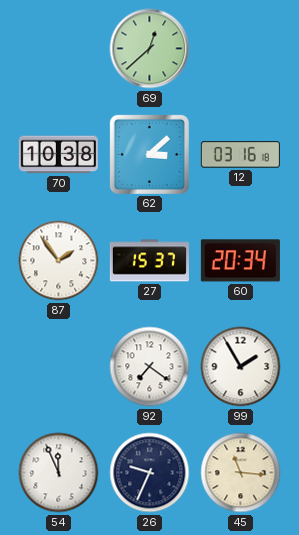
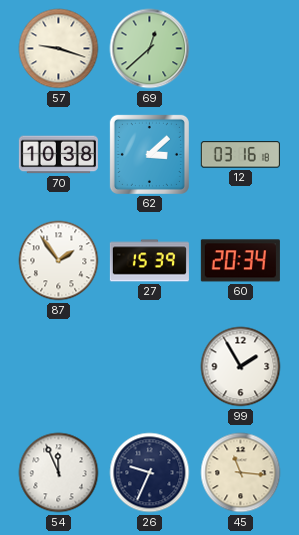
57: none -> 9:18
27: 15:37 -> 15:39
92: 7:21 -> none
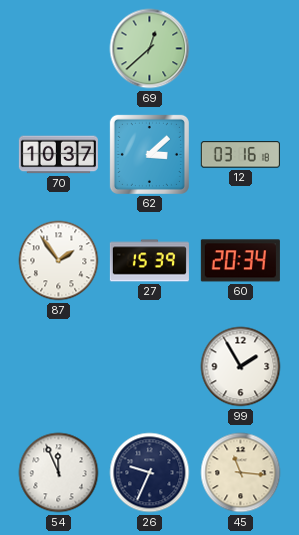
57: 9:18 -> none
70: 10:38 -> 10:37
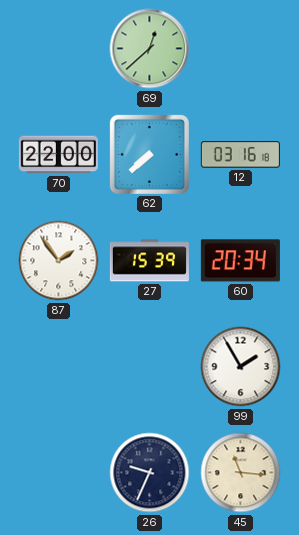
70: 10:37 -> 22:00
62: 3:08 -> 7:38
54: 11:56 -> none
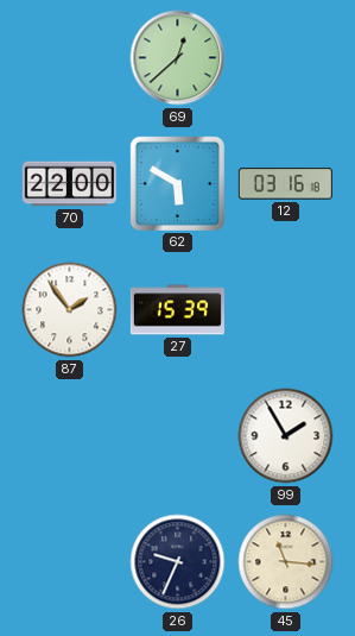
62: 7:38 -> 5:50
60: 20:34 -> none
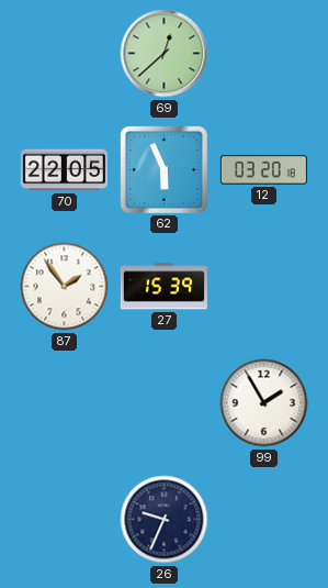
70: 22:00 -> 22:05
62: 5:50 -> 5:56
12: 03:16 -> 03:20
45: 11:16 -> none
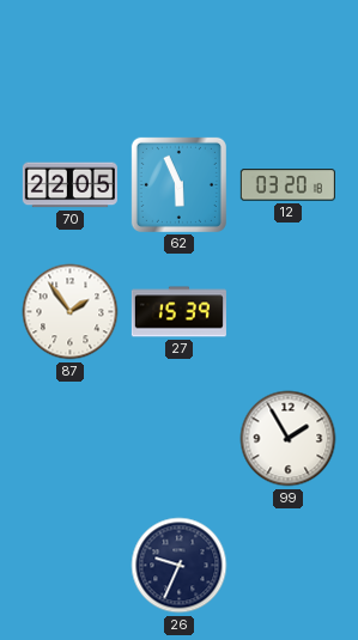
69: 12:38 -> none
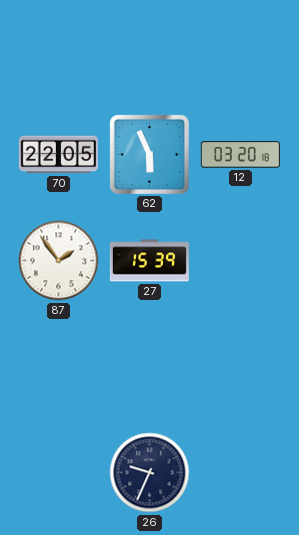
99: 1:55 -> none
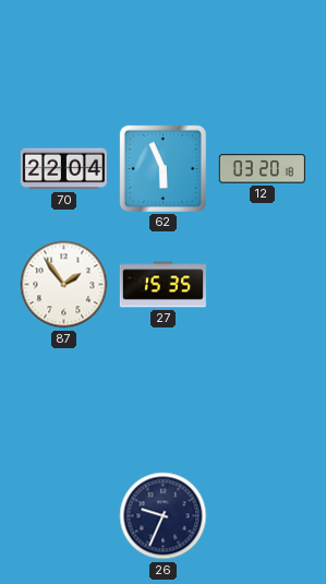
70: 22:05 -> 22:04
27: 15:39 -> 15:35
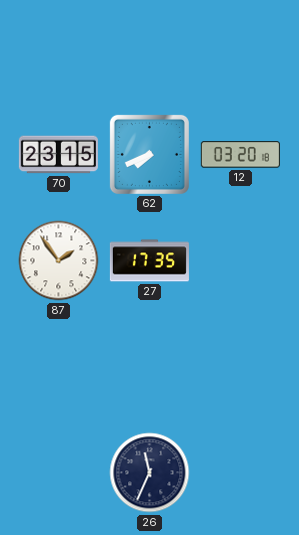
70: 22:04 -> 23:15
62: 5:56 -> 7:41
27: 15:35 -> 17:35
26: 9:34 -> 11:34
